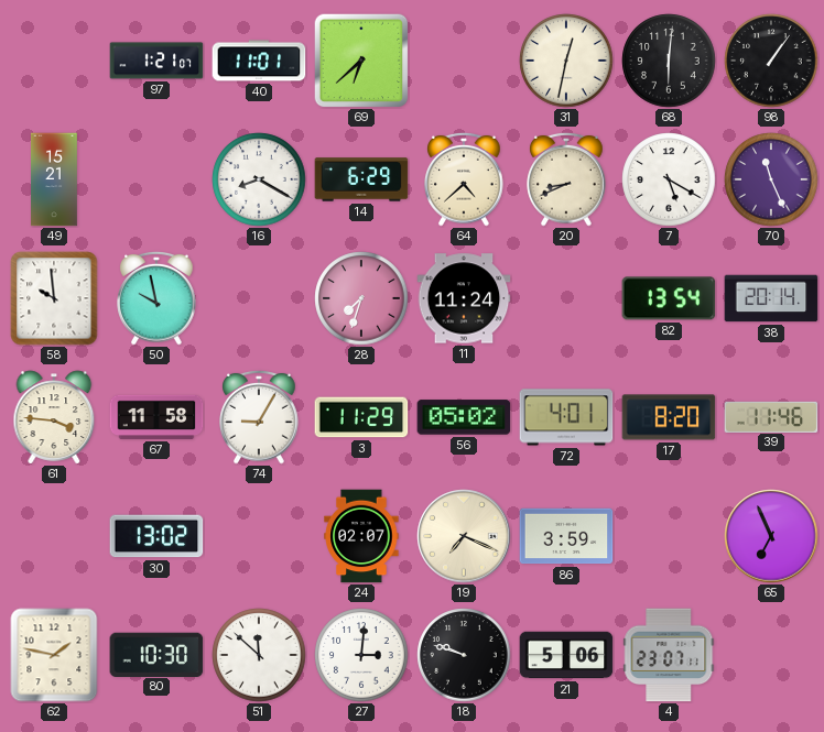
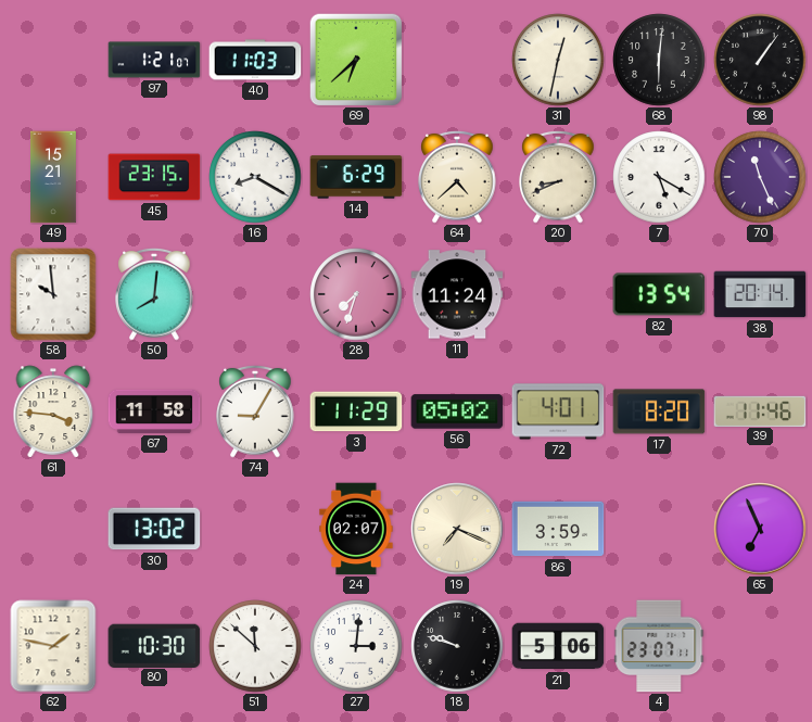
40: 11:01 -> 11:03
45: none -> 23:15
50: 9:58 -> 8:01
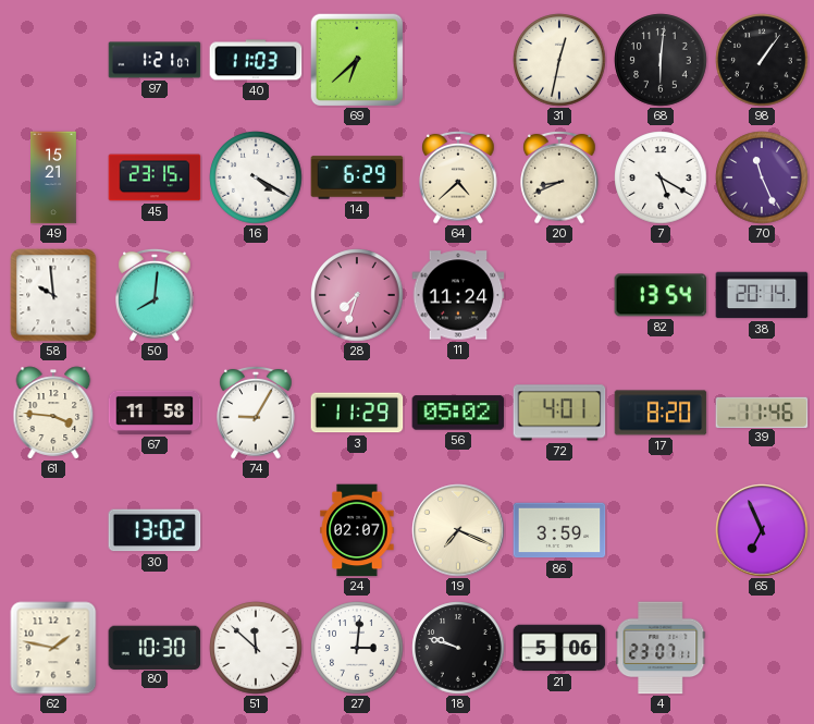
16: 8:20 -> 4:20
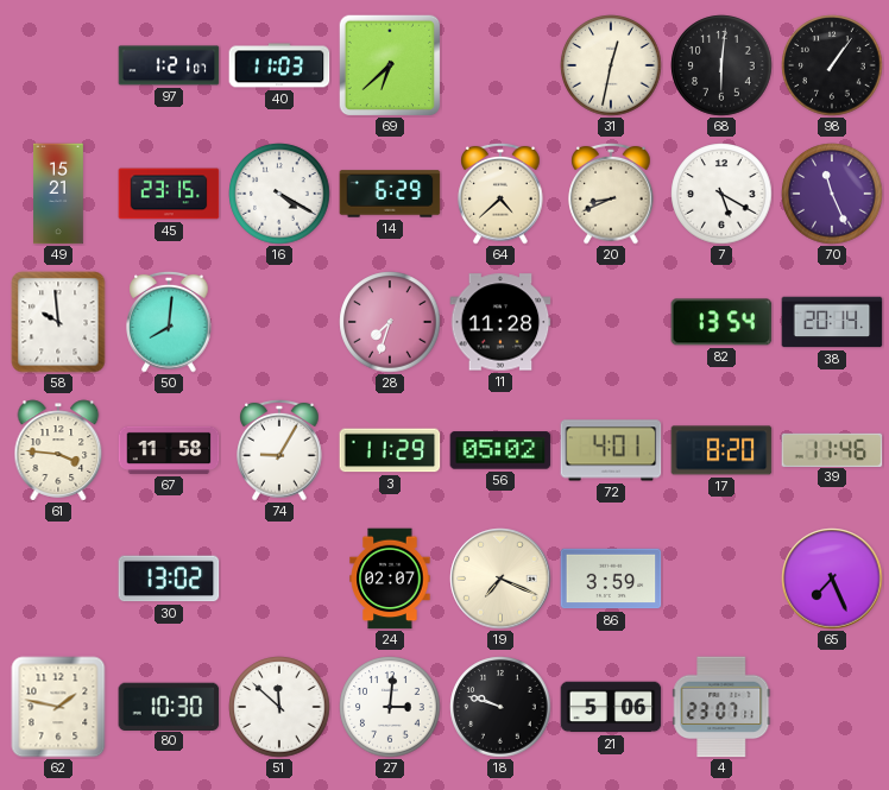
11: 11:24 -> 11:28
65: 6:56 -> 7:26
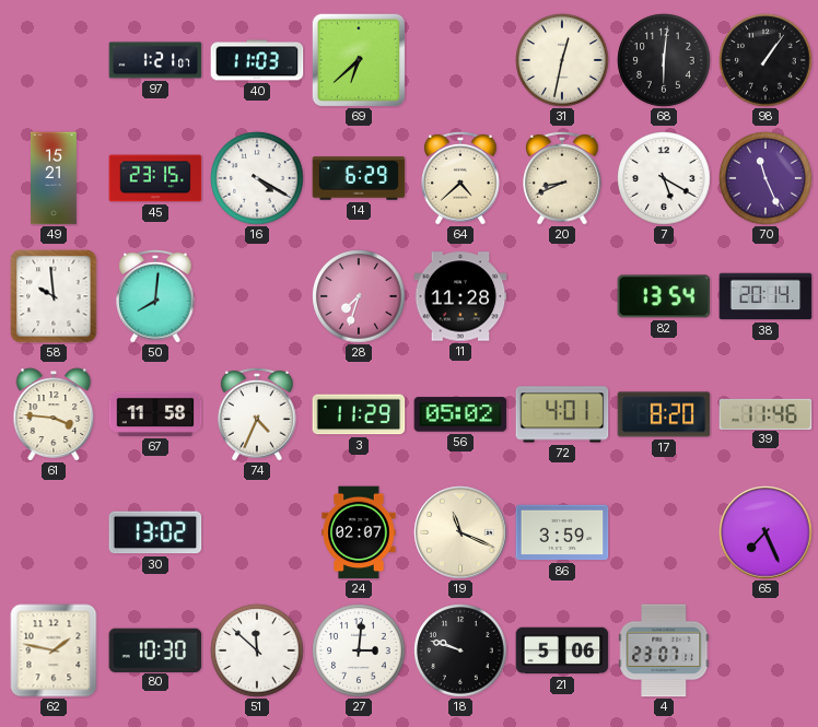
74: 9:05 -> 4:34
19: 7:19 -> 11:19
